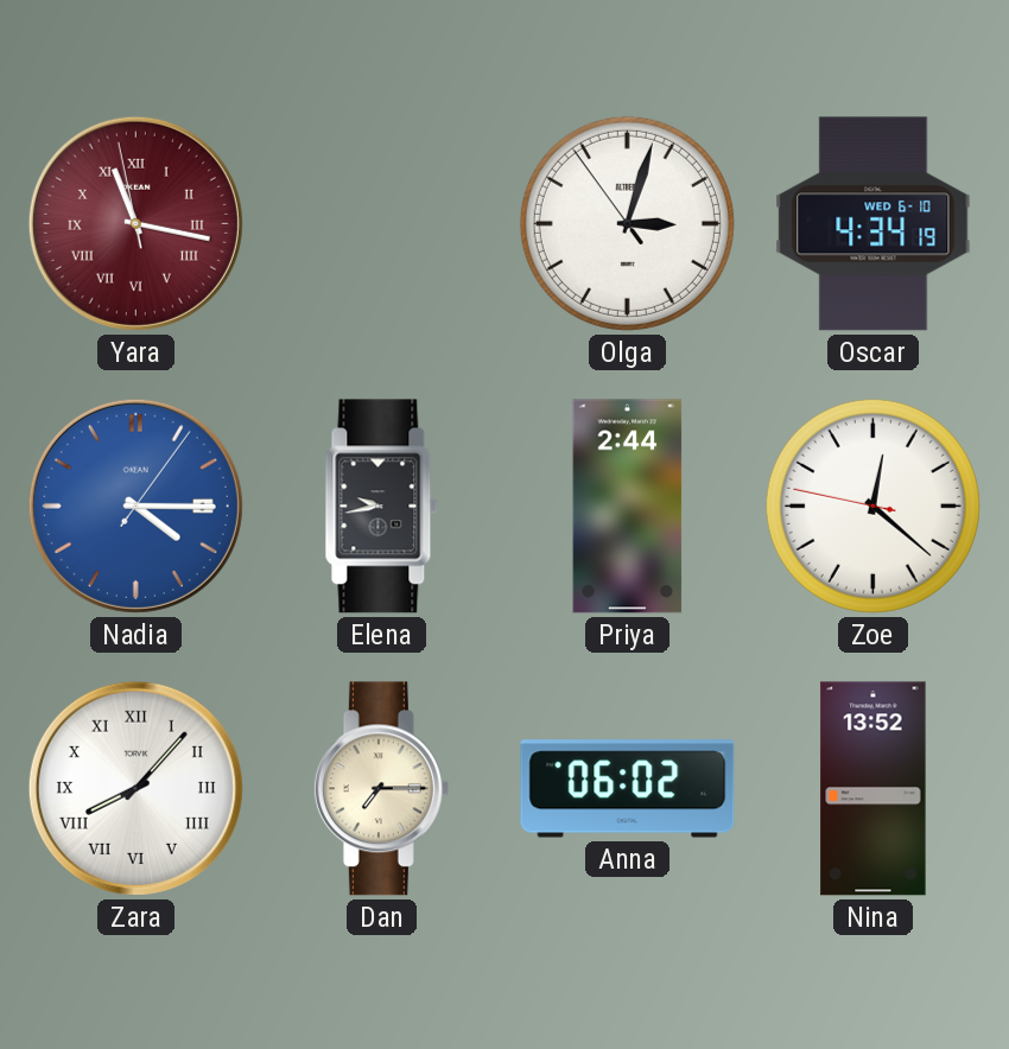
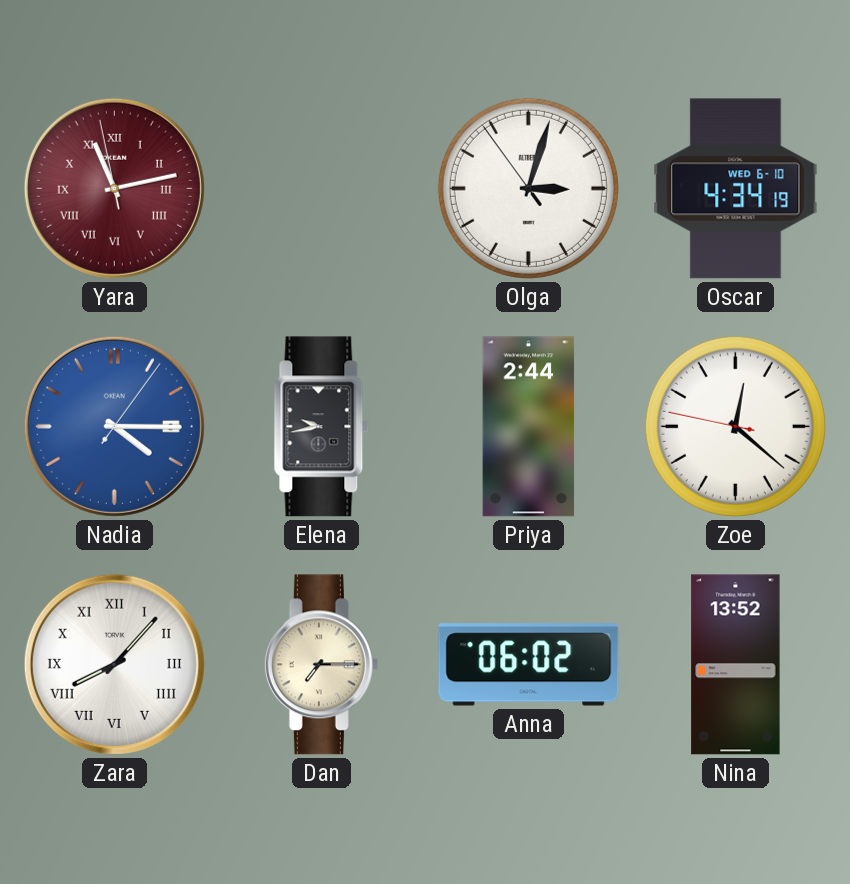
Yara: 11:16 -> 11:12
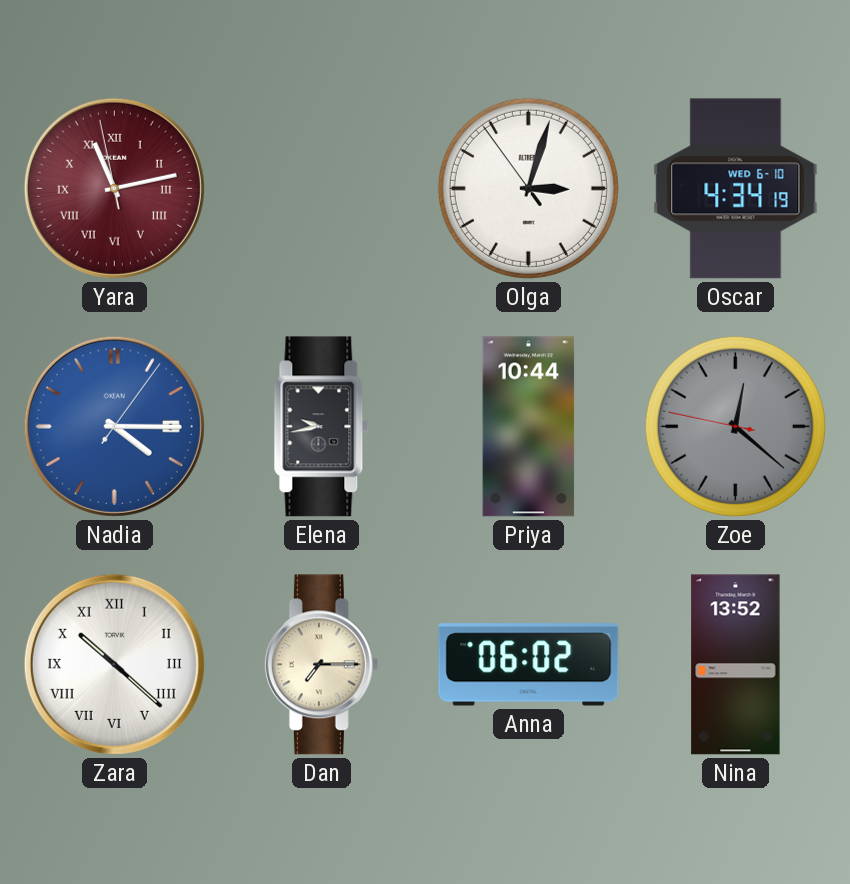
Priya: 2:44 -> 10:44
Zoe dial: white -> grey
Zara: 8:07 -> 10:22
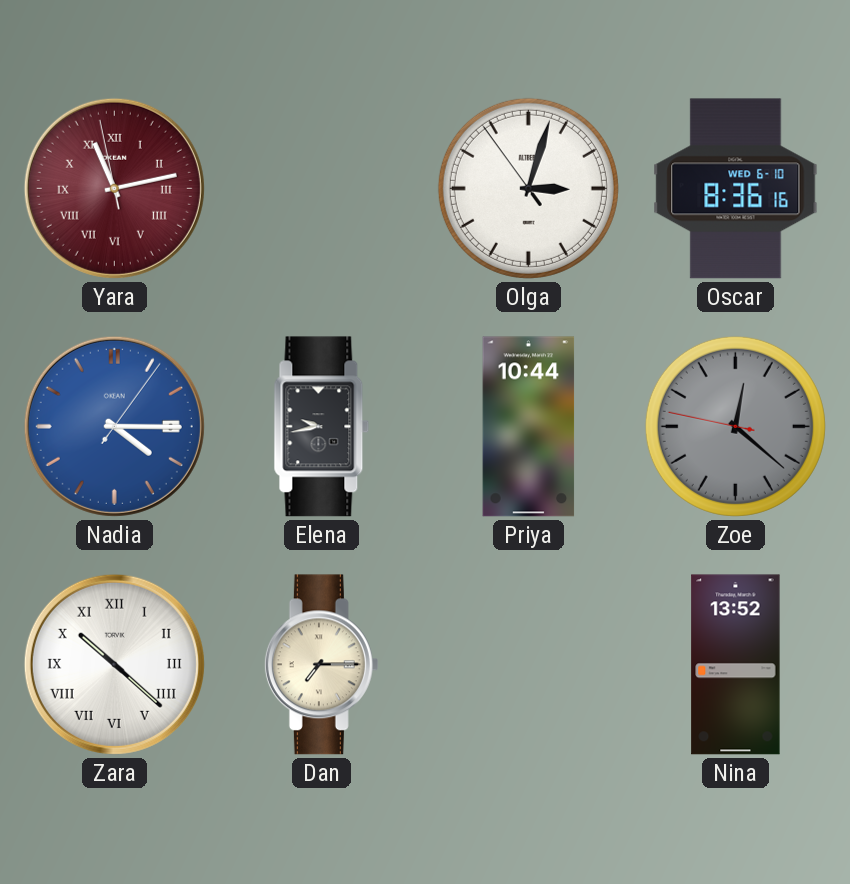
Oscar: 4:34 -> 8:36
Anna: 06:02 -> none
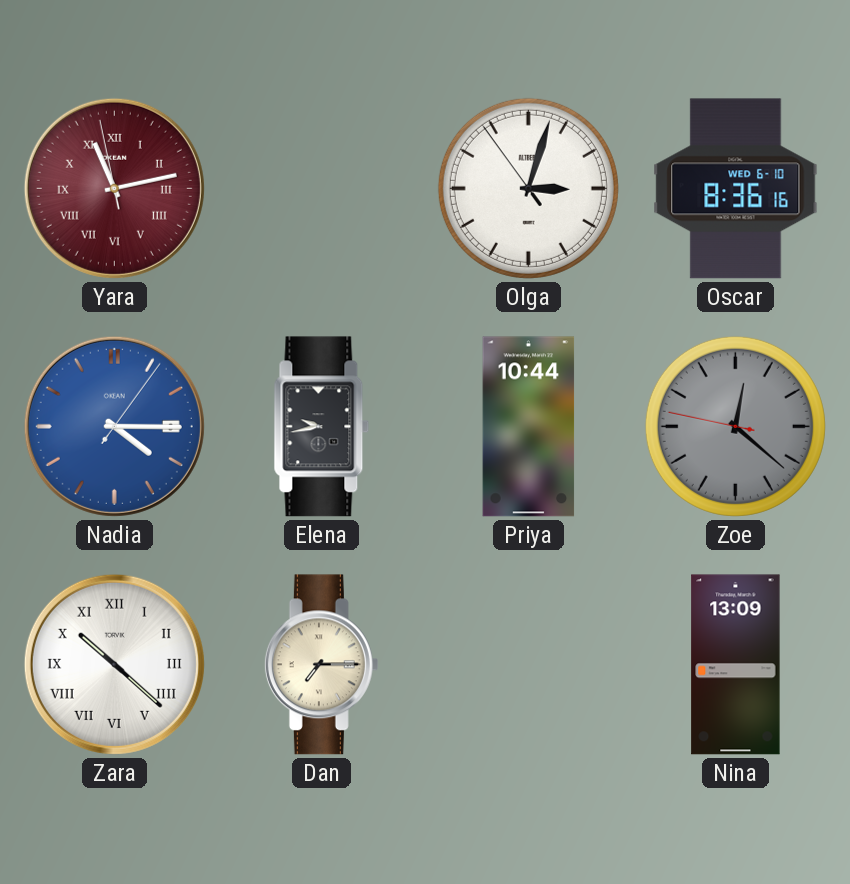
Nina: 13:52 -> 13:09
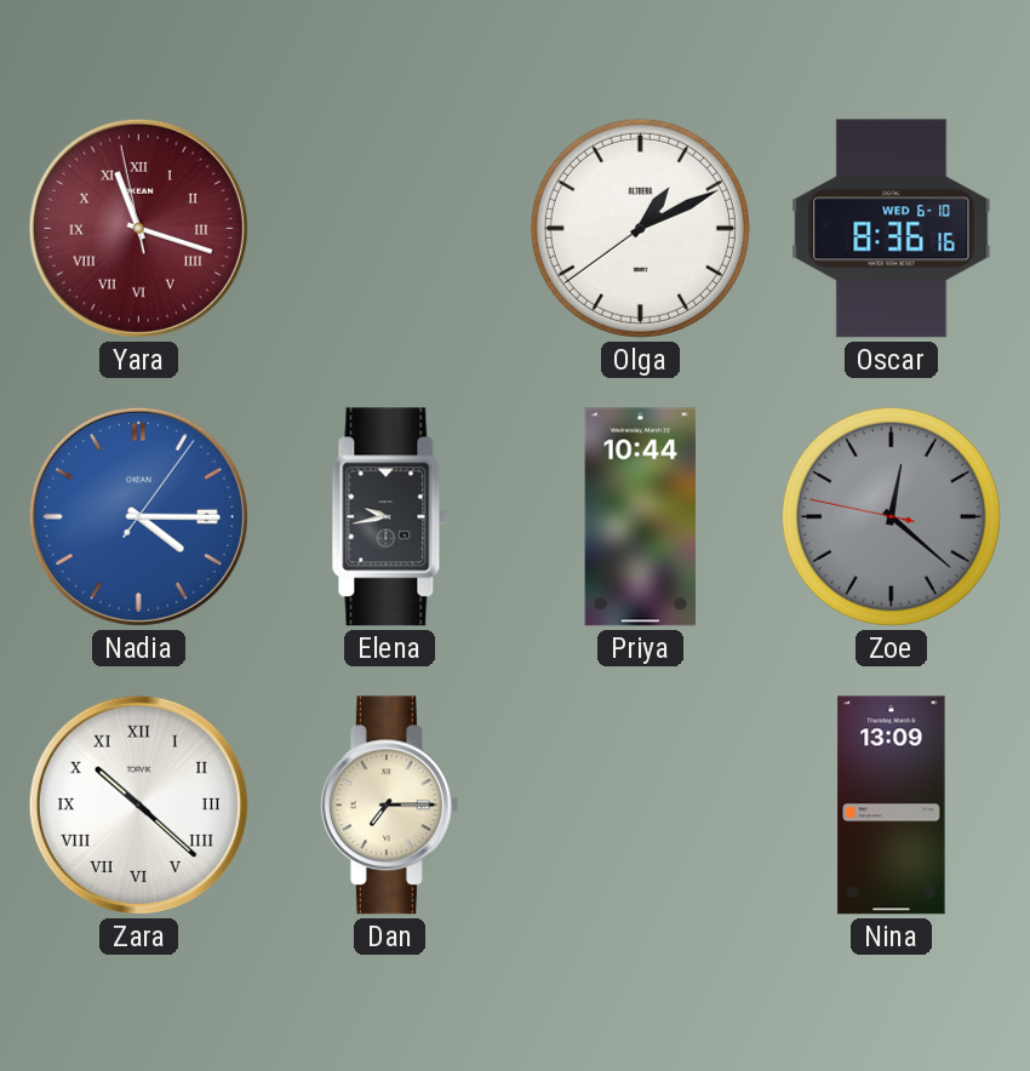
Yara: 11:12 -> 11:17
Olga: 3:02 -> 1:10
